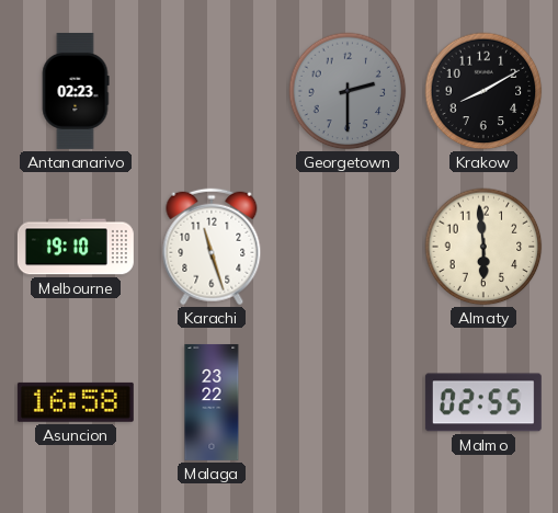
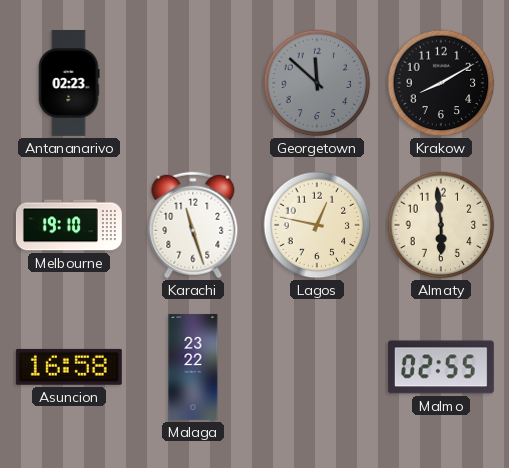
Georgetown: 2:30 -> 11:52
Lagos: none -> 12:47
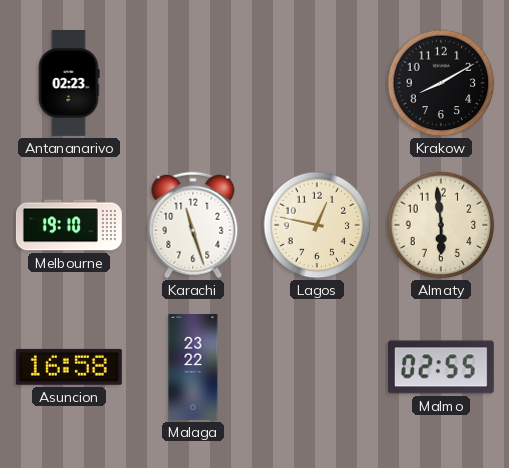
Georgetown: 11:52 -> none
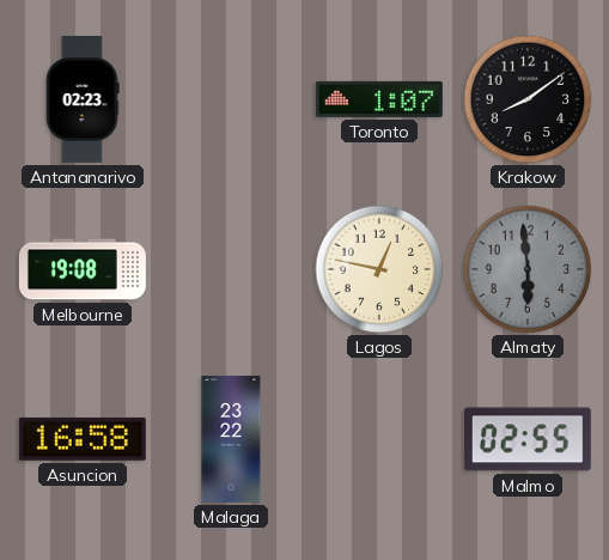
Toronto: none -> 1:07
Krakow: 8:10 -> 8:09
Melbourne: 19:10 -> 19:08
Karachi: 11:27 -> none
Almaty dial: cream -> grey
